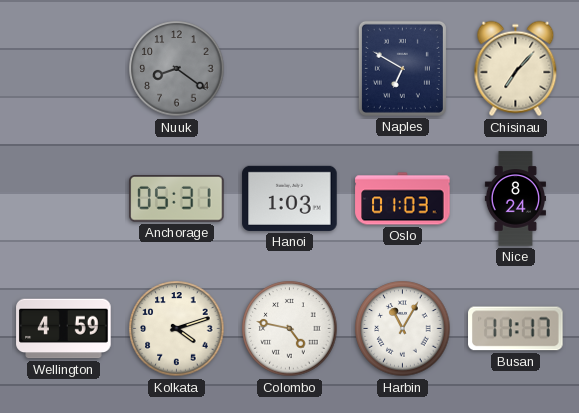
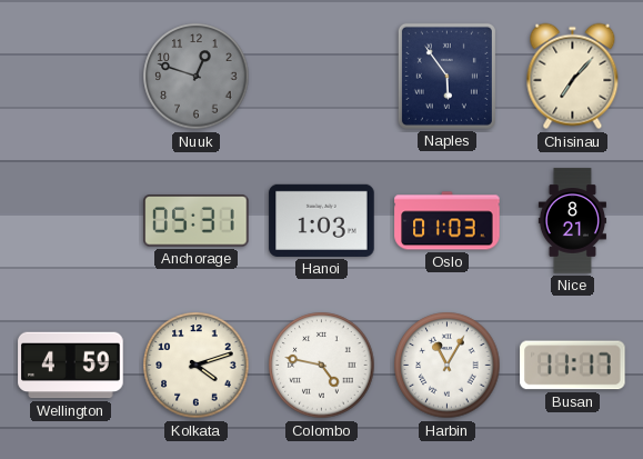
Nuuk: 8:21 -> 12:48
Naples: 6:50 -> 5:54
Nice: 8:24 -> 8:21
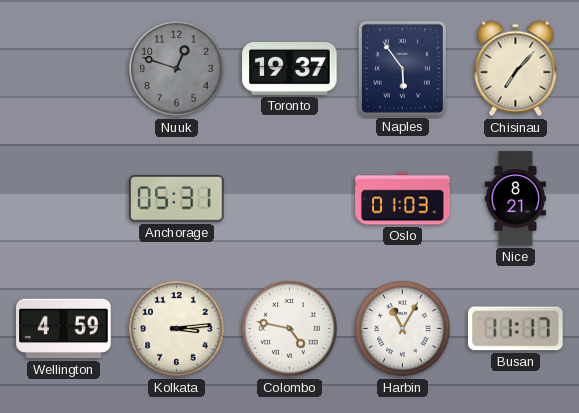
Toronto: none -> 19:37
Hanoi: 1:03 -> none
Kolkata: 4:12 -> 3:14
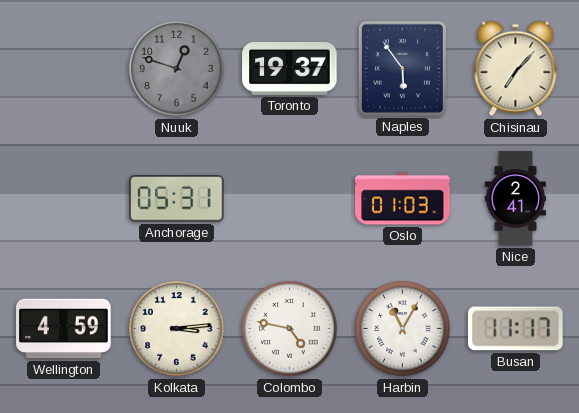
Nice: 8:21 -> 2:41
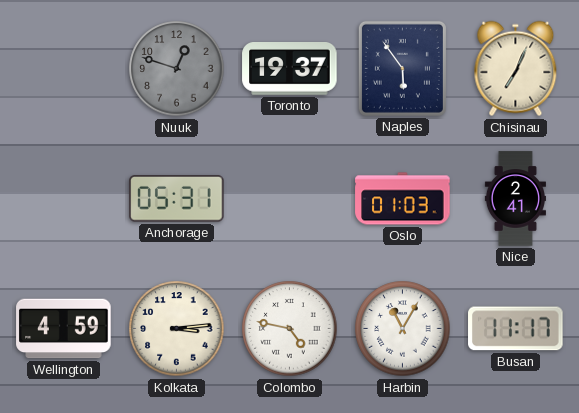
Chisinau: 7:07 -> 7:04
